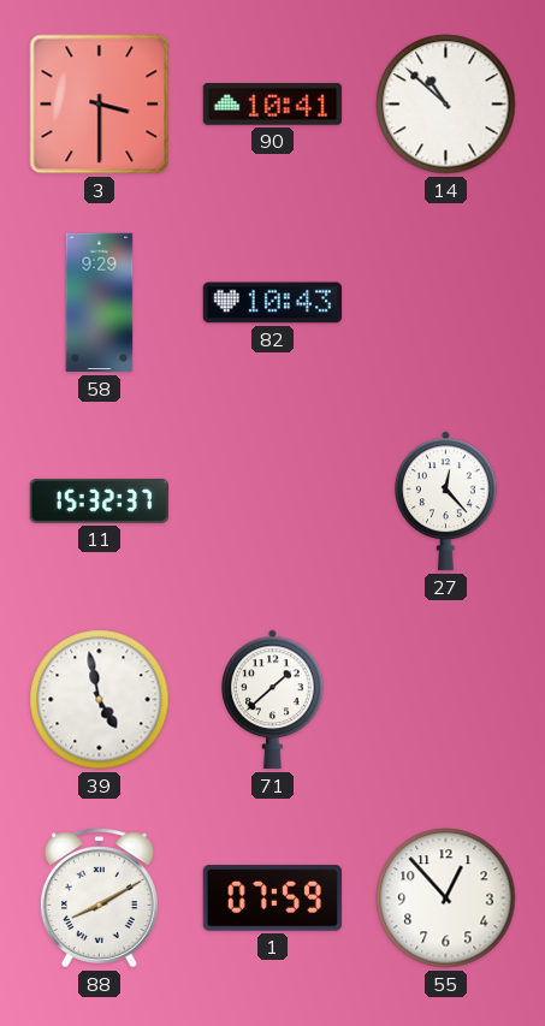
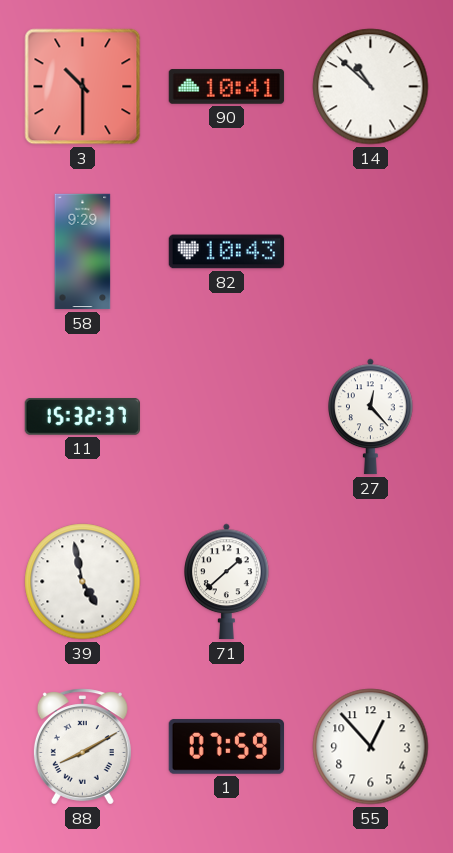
3: 3:30 -> 10:30
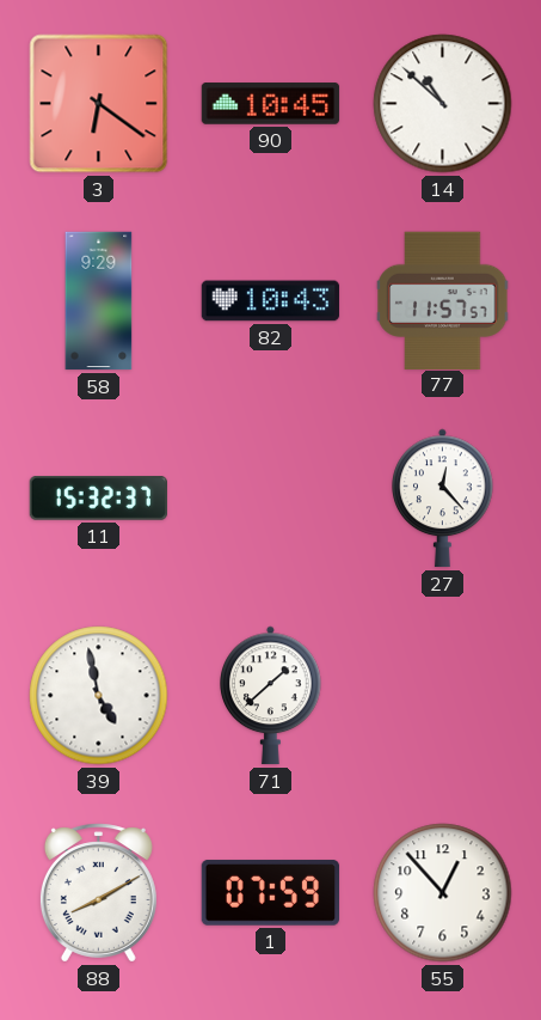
3: 10:30 -> 6:21
90: 10:41 -> 10:45
77: none -> 11:57
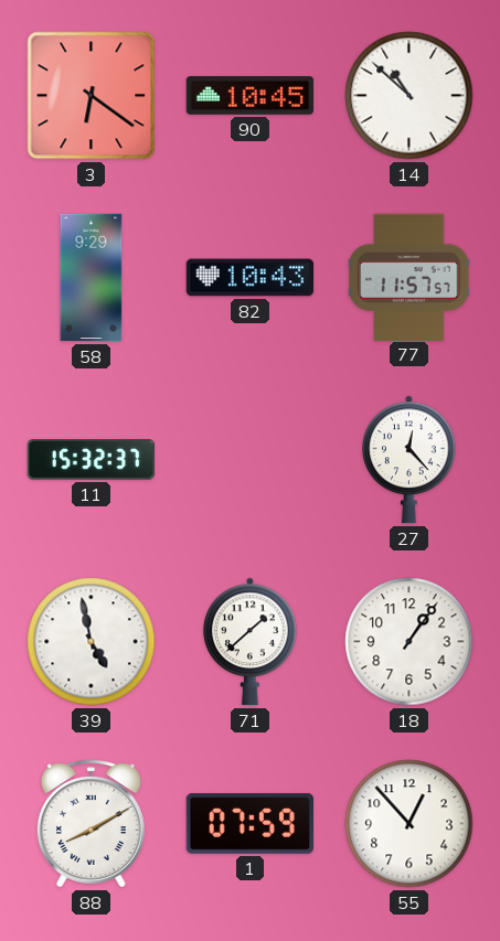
18: none -> 1:06
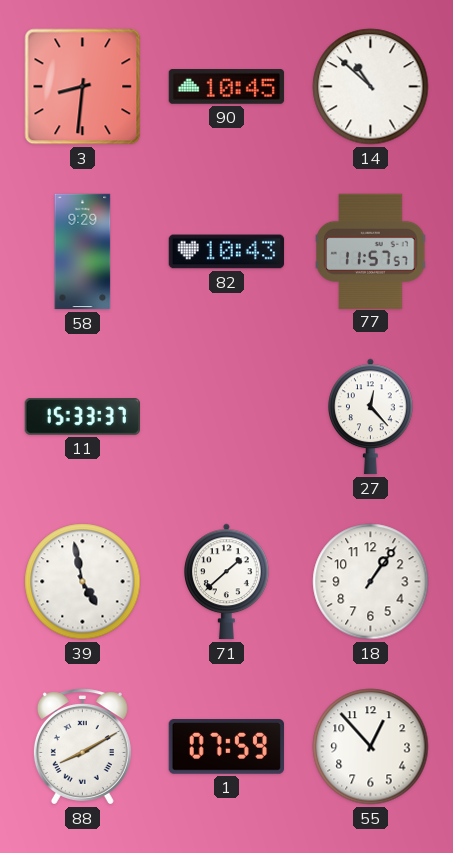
3: 6:21 -> 8:31
11: 15:32 -> 15:33
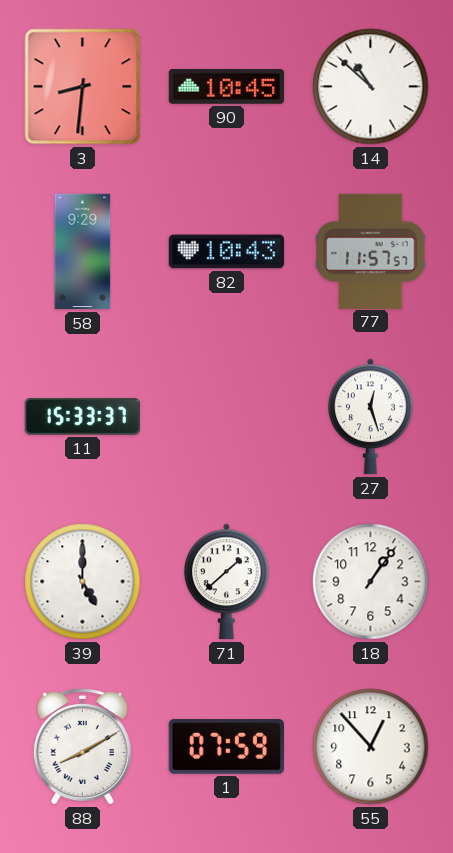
27: 12:23 -> 12:27
39: 4:58 -> 5:00
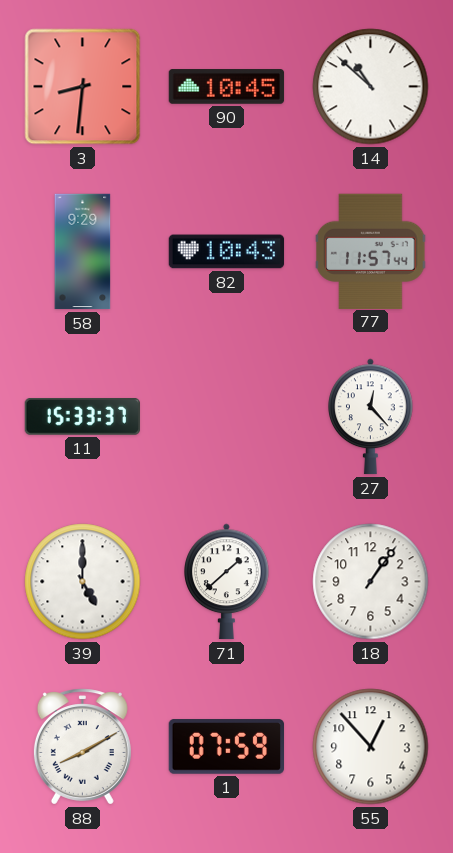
77: 11:57:57 -> 11:57:44
27: 12:27 -> 12:23
